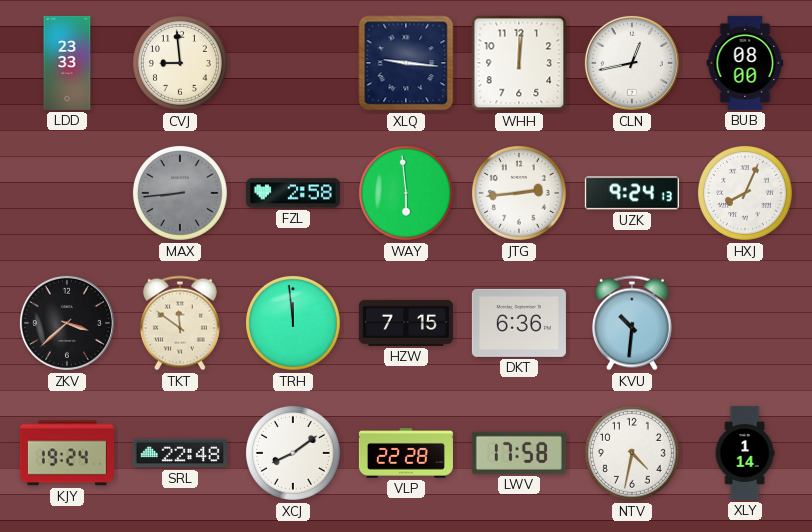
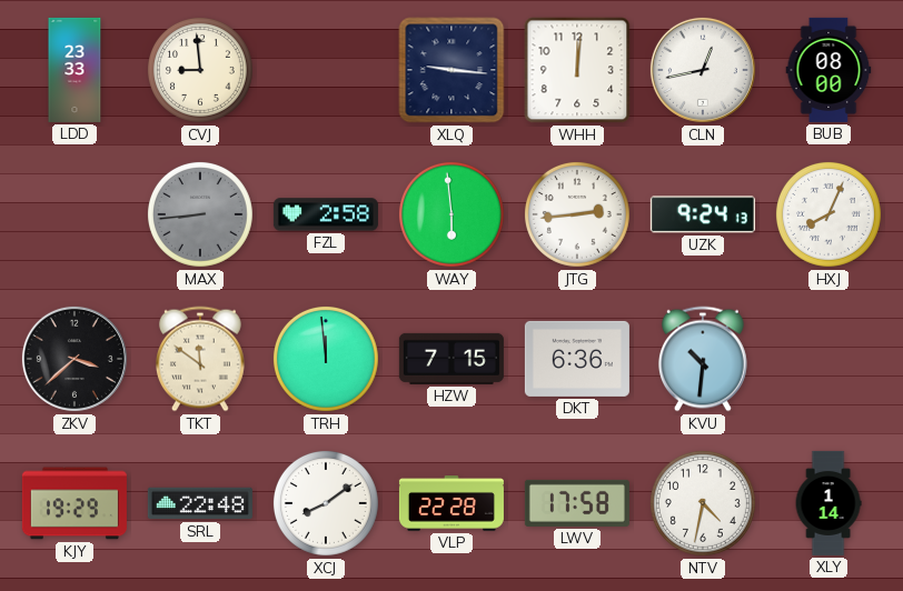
KJY: 19:24 -> 19:29
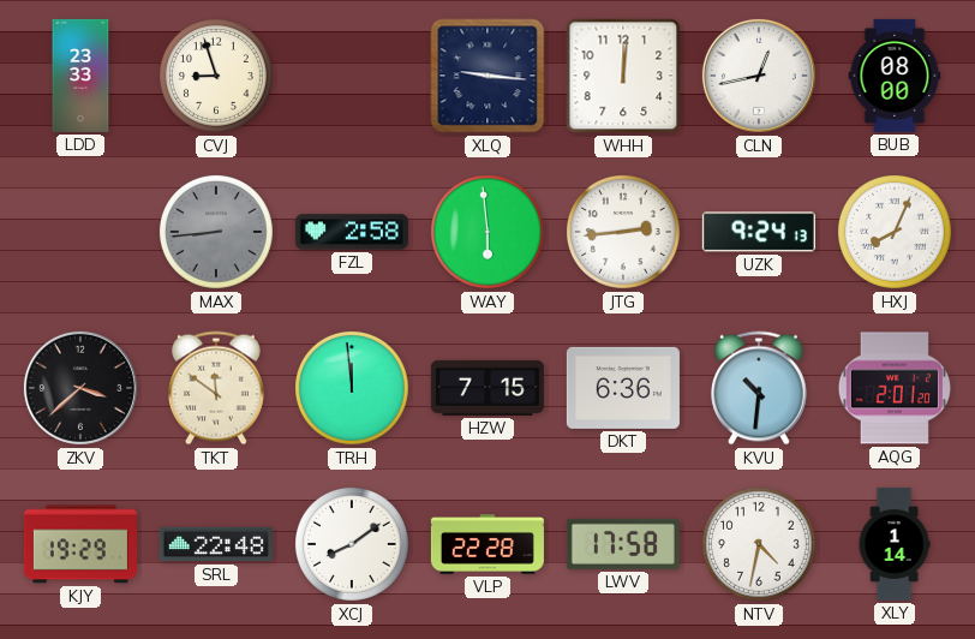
CVJ: 8:59 -> 8:57
AQG: none -> 2:01
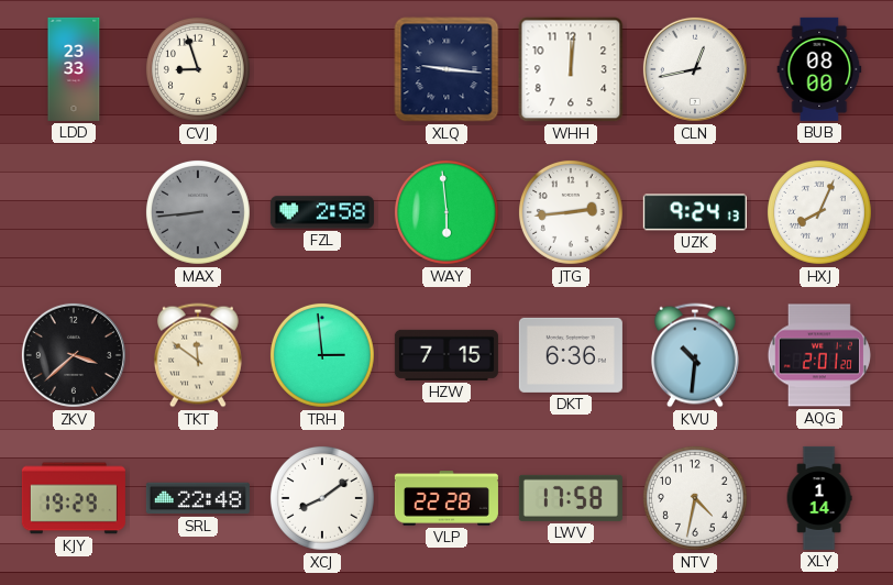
TRH: 11:59 -> 2:59
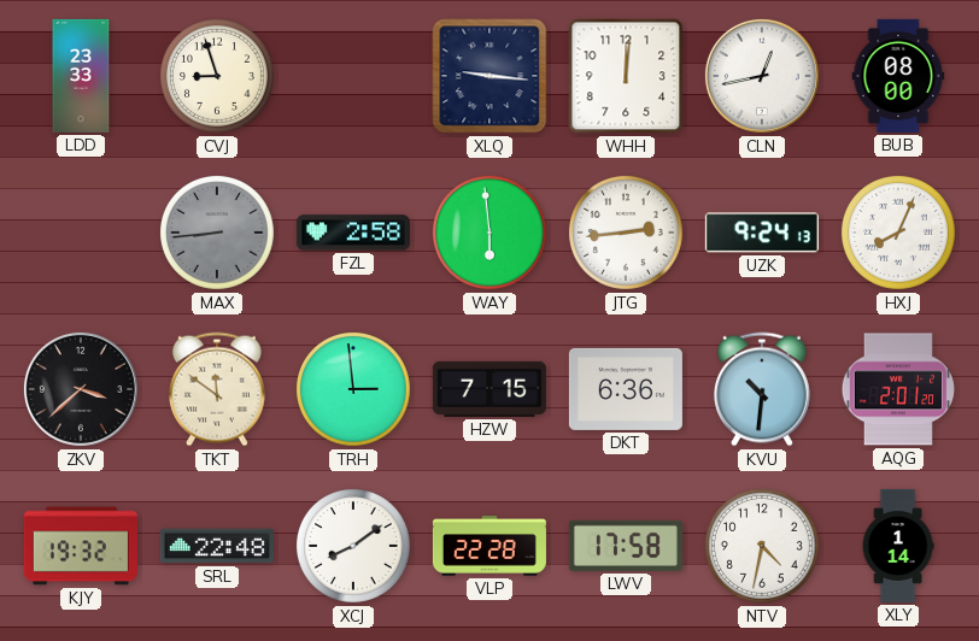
KJY: 19:29 -> 19:32
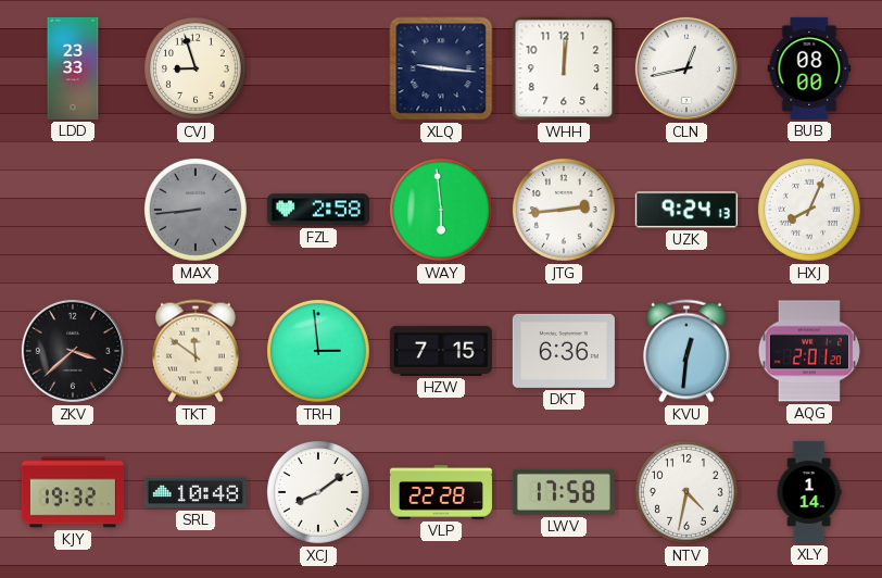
KVU: 10:31 -> 12:31
SRL: 22:48 -> 10:48
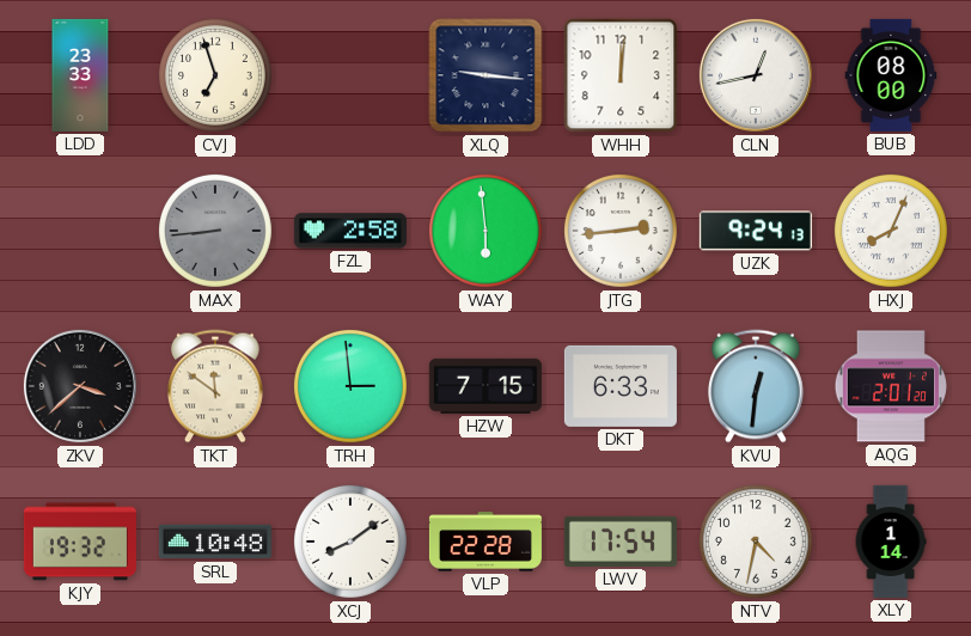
CVJ: 8:57 -> 6:57
DKT: 6:36 -> 6:33
LWV: 17:58 -> 17:54
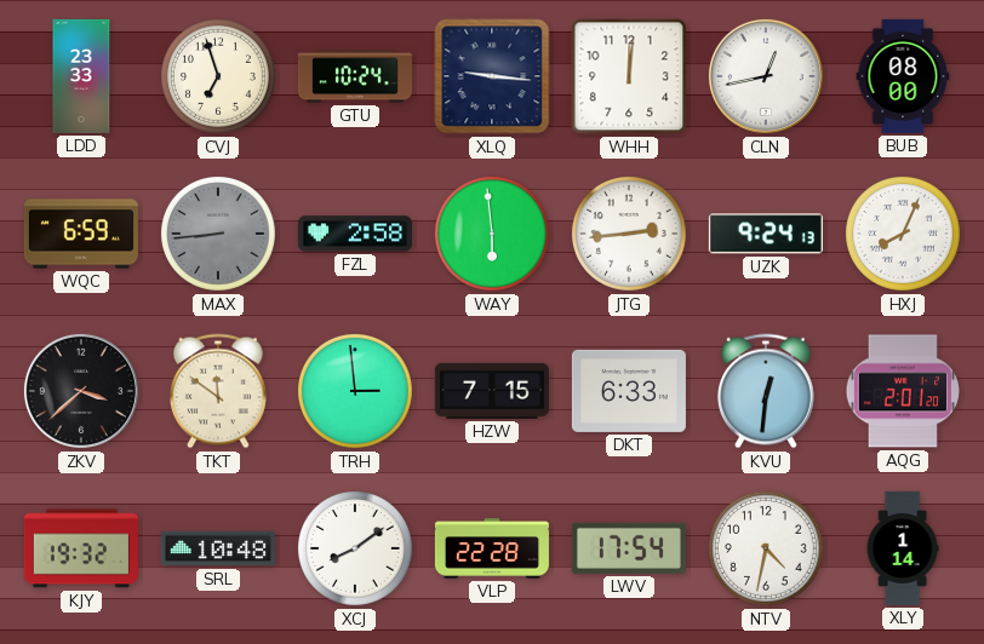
GTU: none -> 10:24
WQC: none -> 6:59
